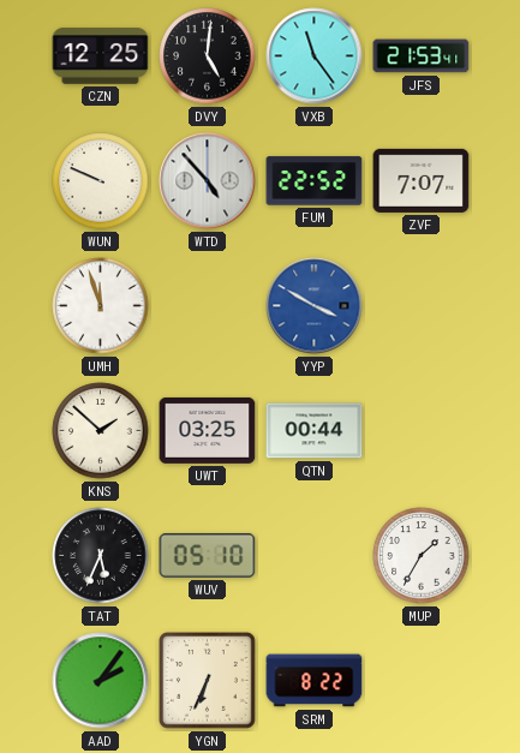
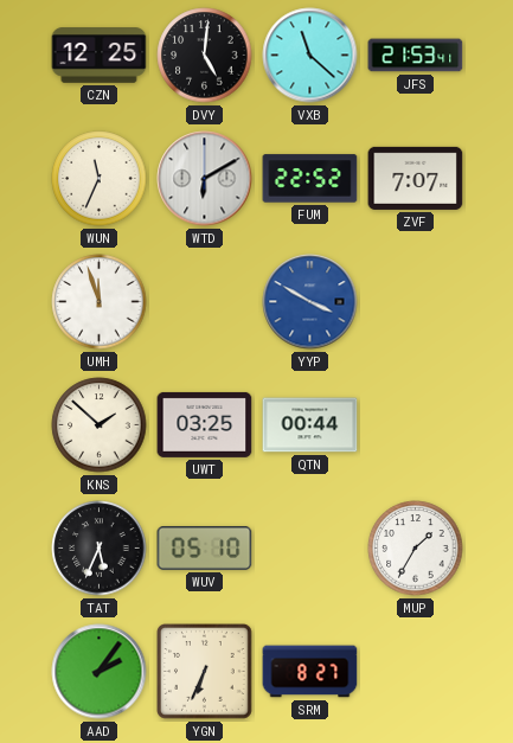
VXB: 11:24 -> 11:22
WUN: 9:49 -> 11:34
WTD: 4:53 -> 6:10
SRM: 8:22 -> 8:27
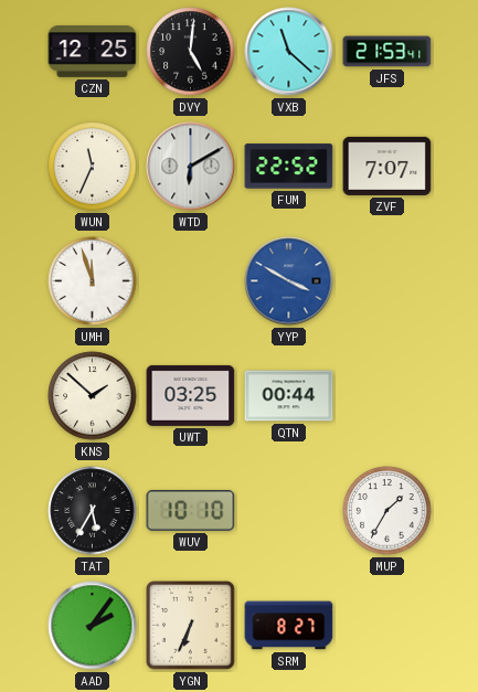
TAT: 5:34 -> 5:35
WUV: 05:10 -> 10:10
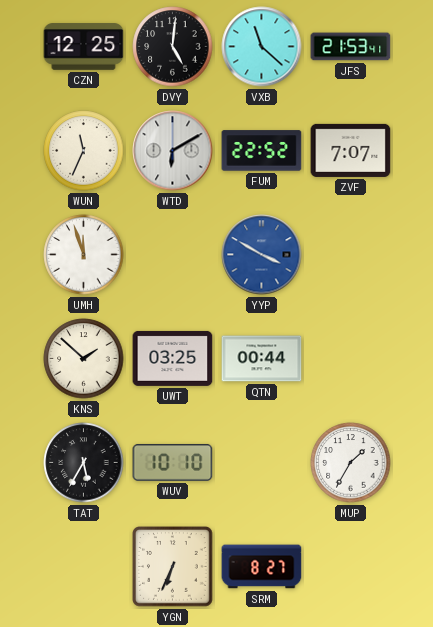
AAD: 2:06 -> none
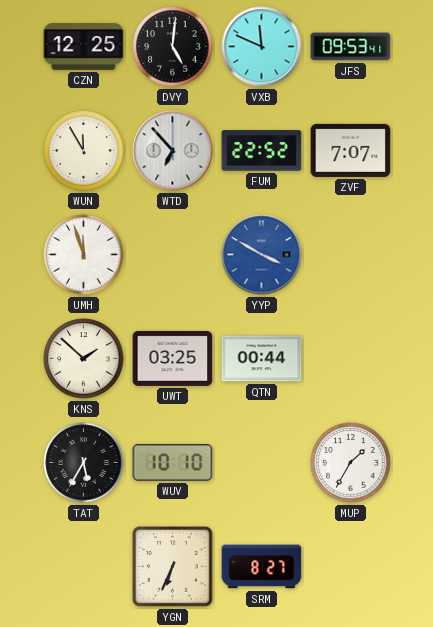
VXB: 11:22 -> 11:49
JFS: 21:53 -> 09:53
WUN: 11:34 -> 11:55
WTD: 6:10 -> 6:53
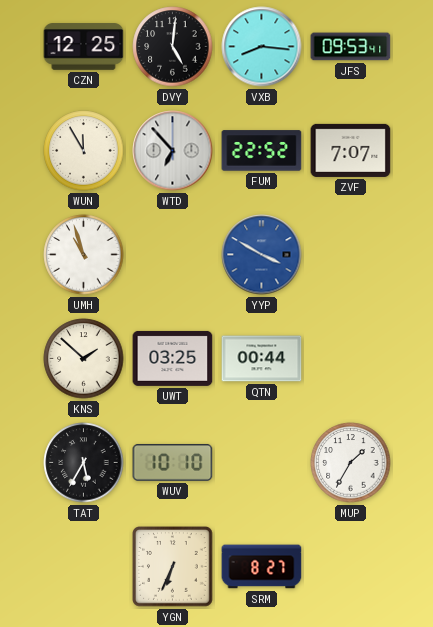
VXB: 11:49 -> 8:16
UMH: 11:57 -> 10:57
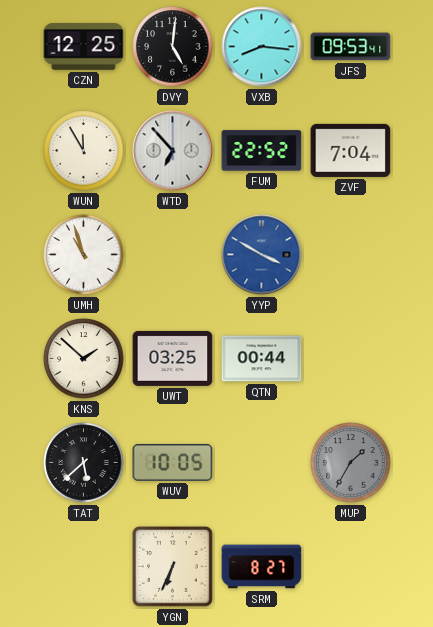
ZVF: 7:07 -> 7:04
TAT: 5:35 -> 5:38
WUV: 10:10 -> 10:05
MUP dial: white -> grey
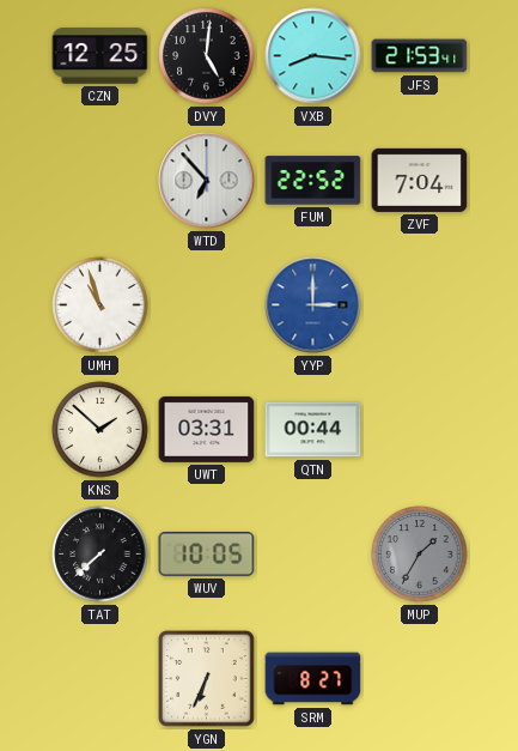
JFS: 09:53 -> 21:53
WUN: 11:55 -> none
YYP: 3:50 -> 3:00
UWT: 03:25 -> 03:31
TAT: 5:38 -> 7:38
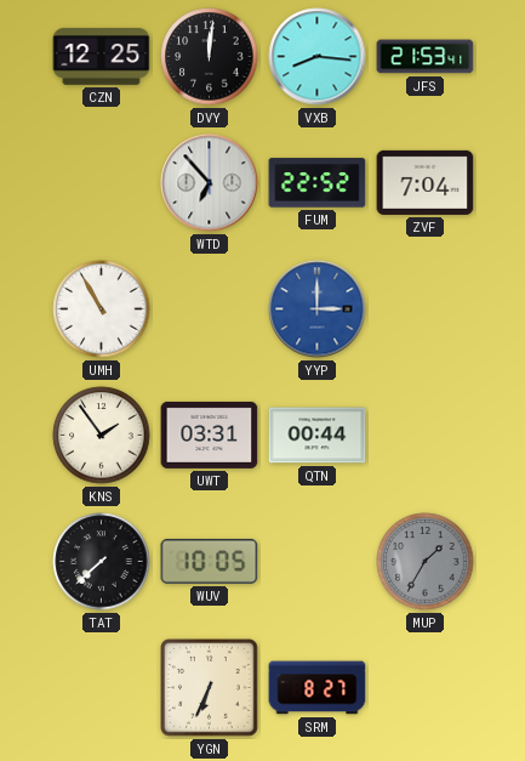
DVY: 5:01 -> 12:01
UMH: 10:57 -> 10:55
KNS: 1:52 -> 1:54
